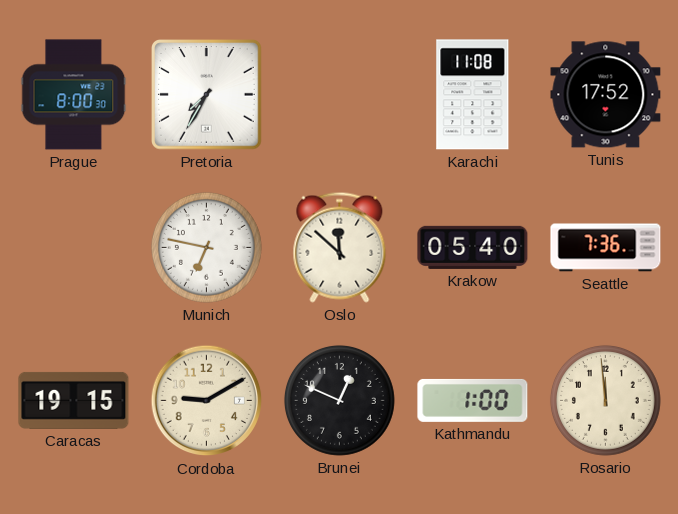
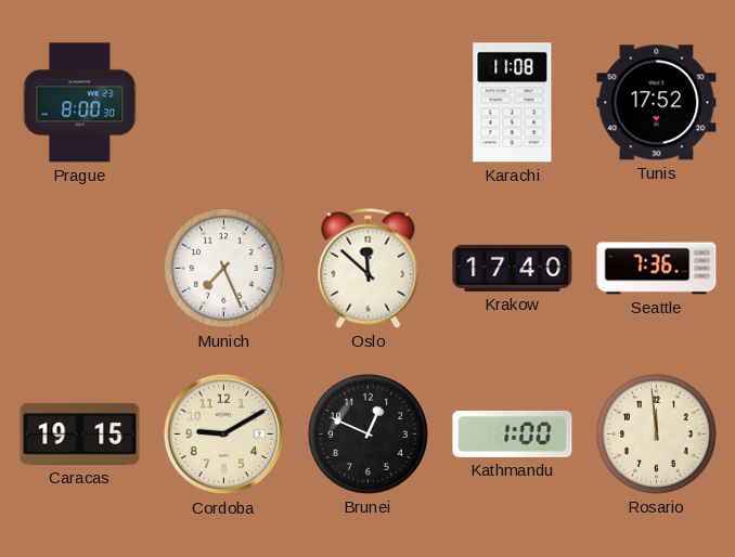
Pretoria: 7:35 -> none
Munich: 6:47 -> 7:26
Krakow: 05:40 -> 17:40
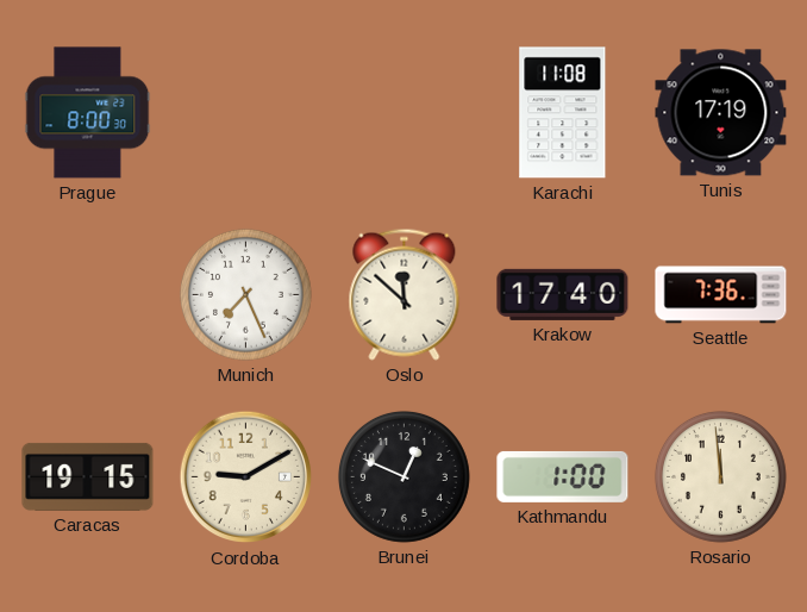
Tunis: 17:52 -> 17:19
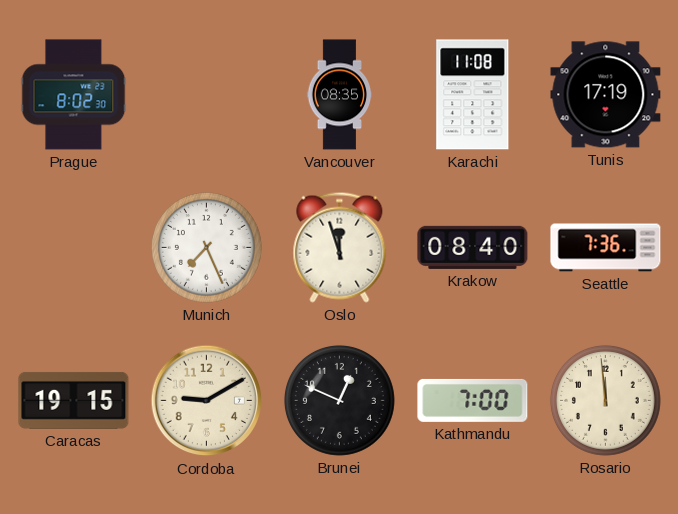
Prague: 8:00 -> 8:02
Vancouver: none -> 08:35
Oslo: 11:52 -> 11:57
Krakow: 17:40 -> 08:40
Kathmandu: 1:00 -> 7:00
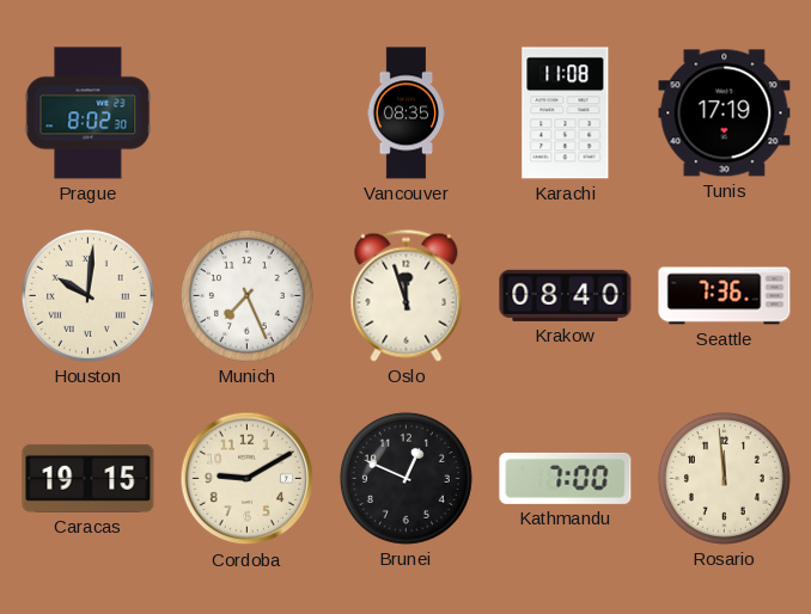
Houston: none -> 10:01
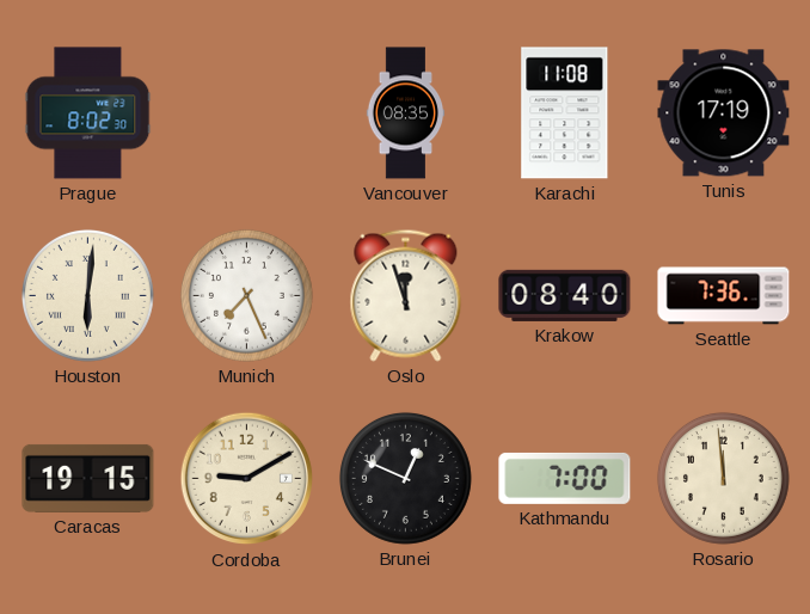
Houston: 10:01 -> 6:01
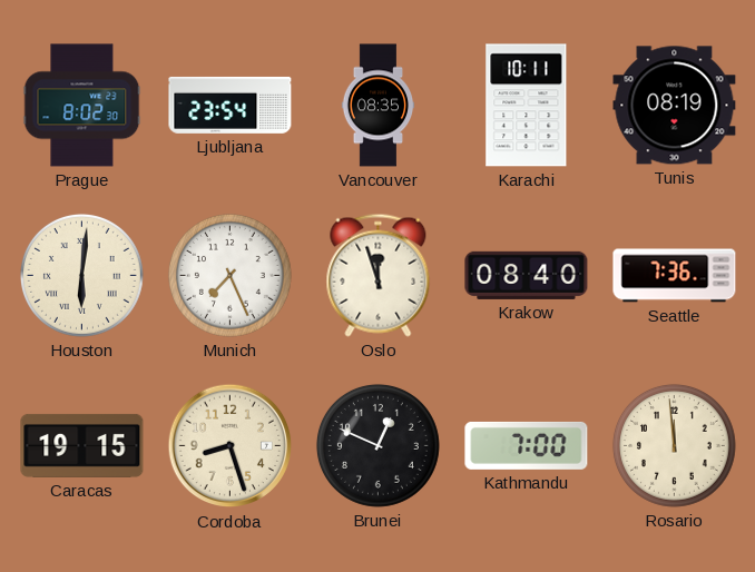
Ljubljana: none -> 23:54
Karachi: 11:08 -> 10:11
Tunis: 17:19 -> 08:19
Cordoba: 9:10 -> 8:27
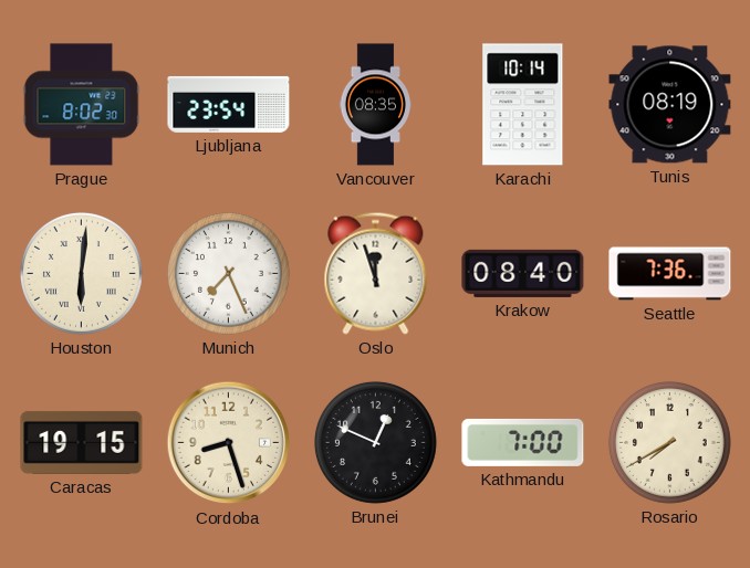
Karachi: 10:11 -> 10:14
Rosario: 11:59 -> 7:40
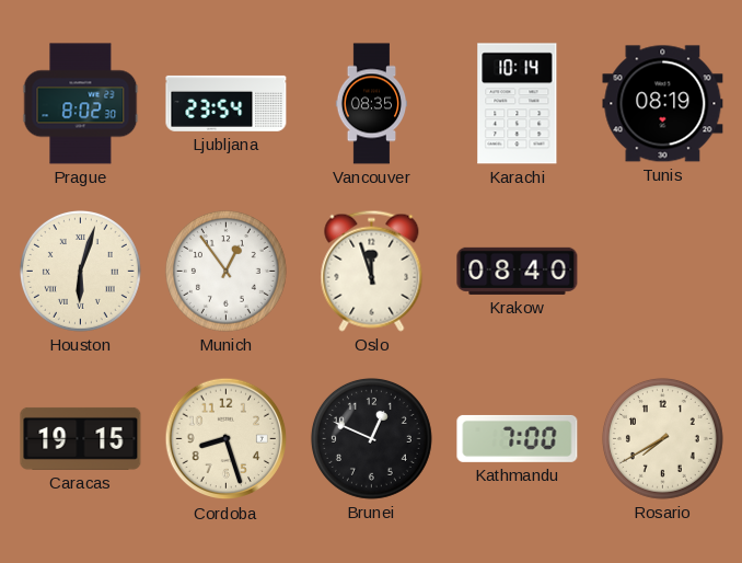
Houston: 6:01 -> 6:03
Munich: 7:26 -> 12:54
Seattle: 7:36 -> none
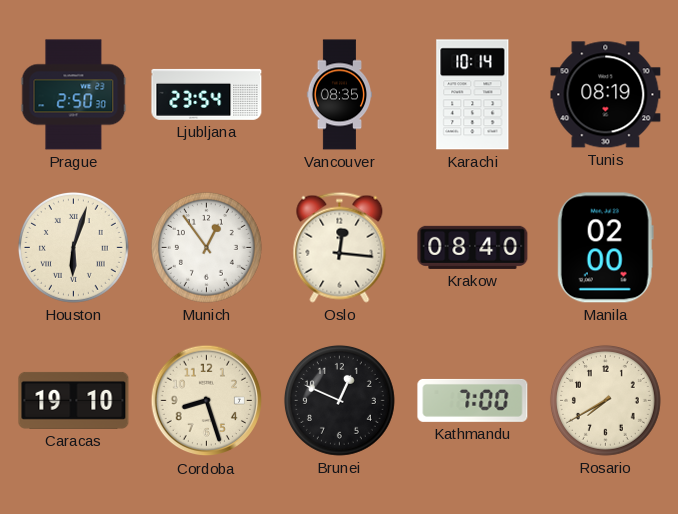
Prague: 8:02 -> 2:50
Oslo: 11:57 -> 12:16
Manila: none -> 02:00
Caracas: 19:15 -> 19:10
